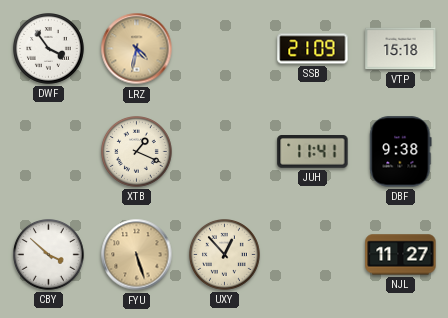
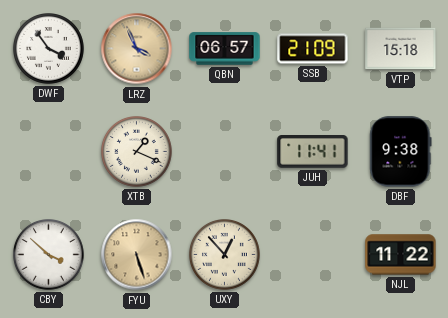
LRZ: 4:32 -> 3:56
QBN: none -> 06:57
NJL: 11:27 -> 11:22
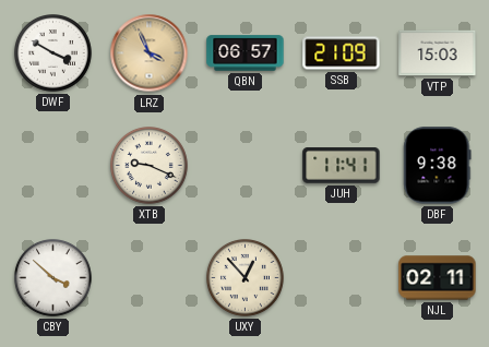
DWF: 3:54 -> 3:50
VTP: 15:18 -> 15:03
XTB: 1:19 -> 9:19
FYU: 5:27 -> none
NJL: 11:22 -> 02:11
